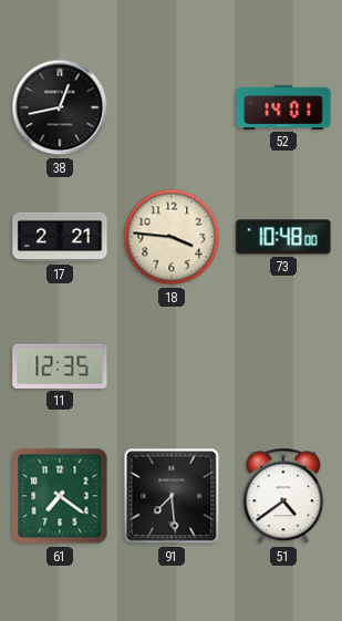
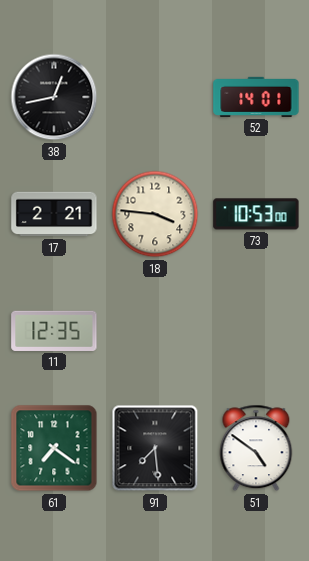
73: 10:48 -> 10:53
51: 4:39 -> 4:51
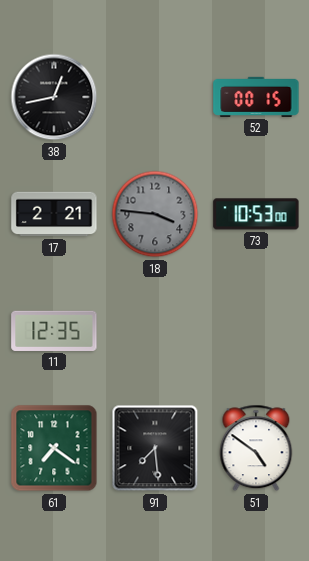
52: 14:01 -> 00:15
18 dial: cream -> grey
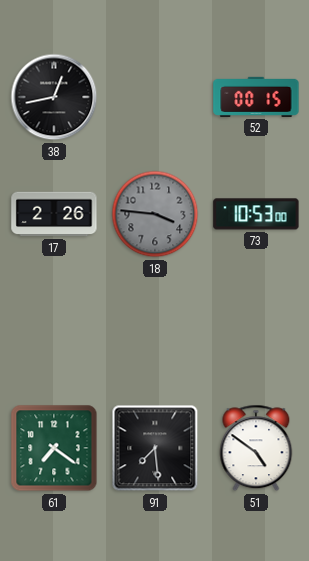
17: 2:21 -> 2:26
11: 12:35 -> none
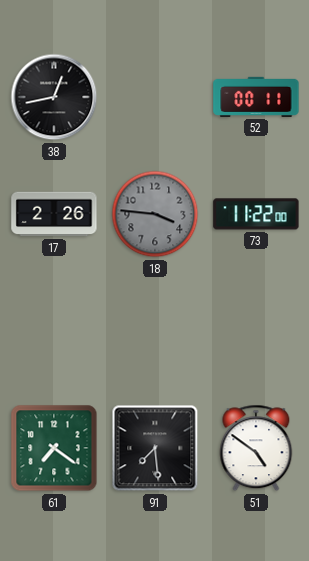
52: 00:15 -> 00:11
73: 10:53 -> 11:22
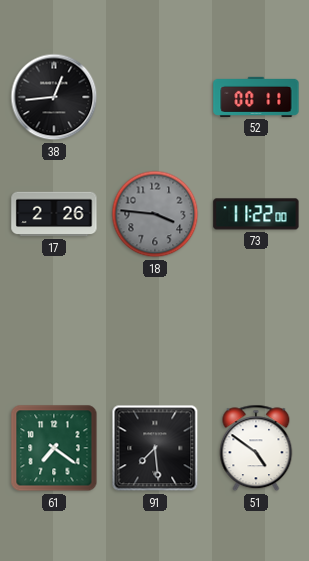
38: 12:43 -> 12:44
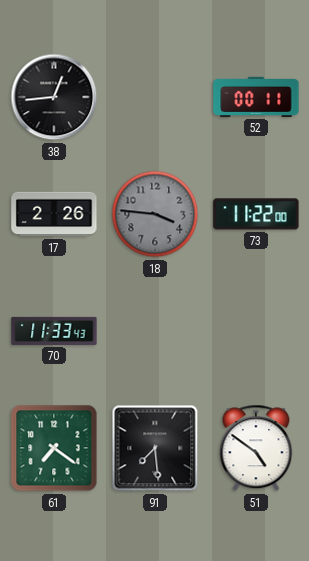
70: none -> 11:33
